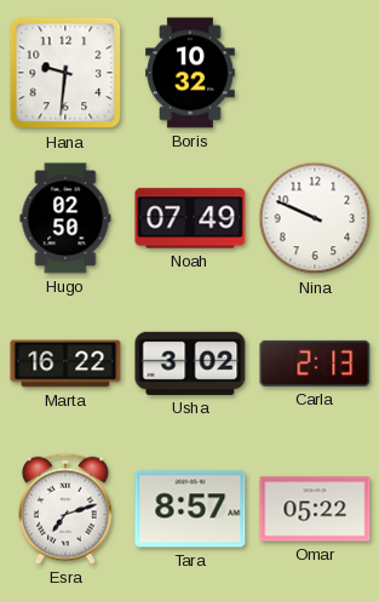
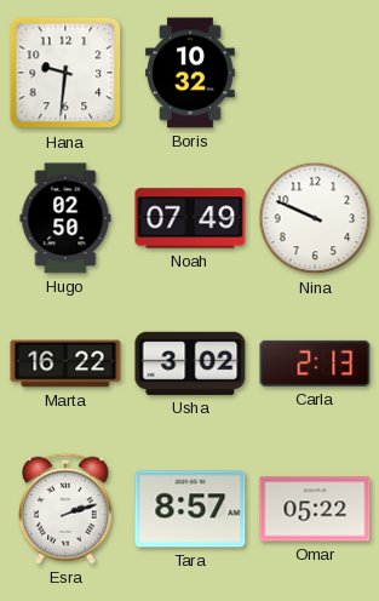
Esra: 7:12 -> 2:12
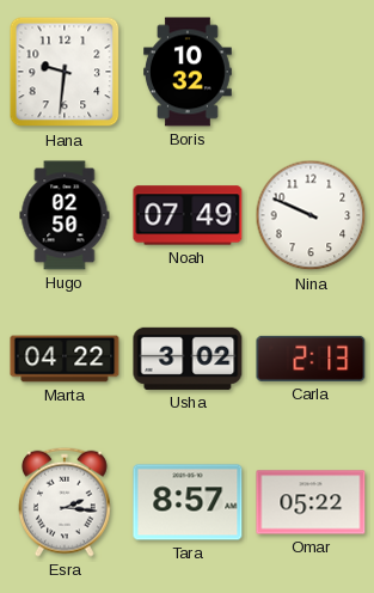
Marta: 16:22 -> 04:22
Esra: 2:12 -> 2:16
